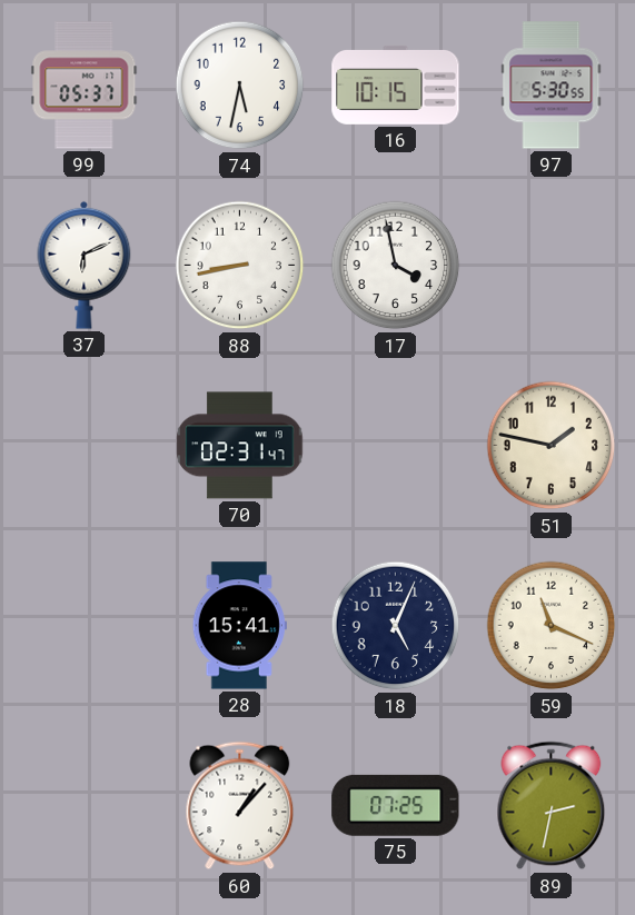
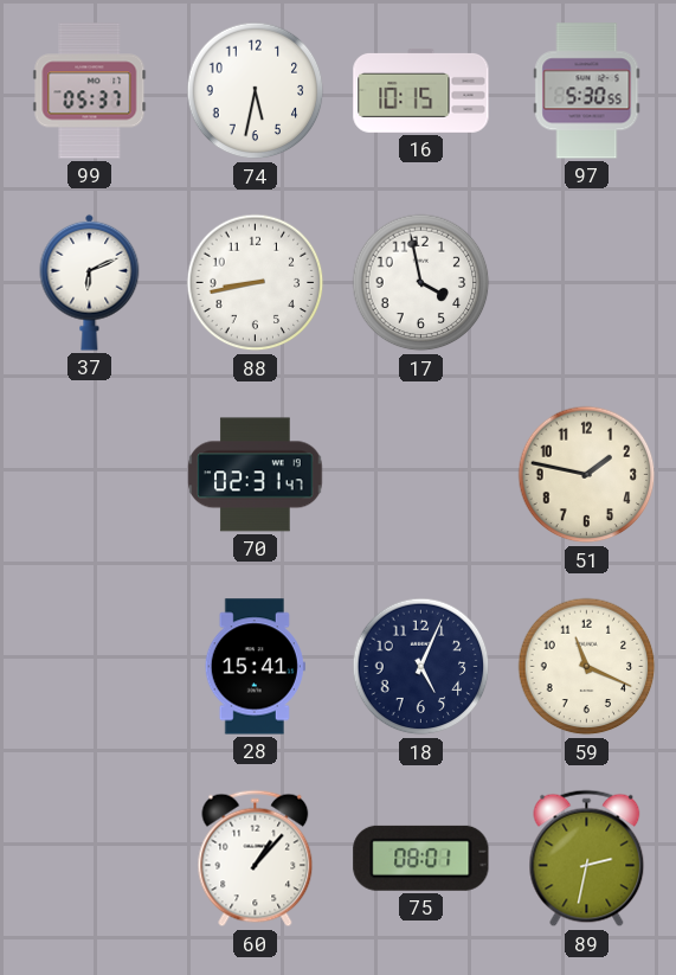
75: 07:25 -> 08:01
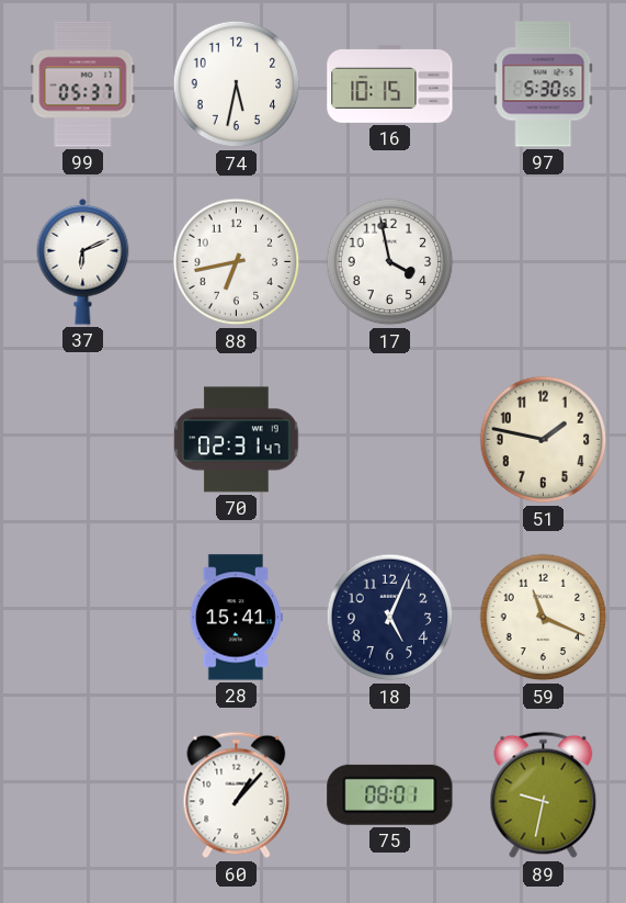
88: 8:43 -> 6:43
89: 2:32 -> 9:32
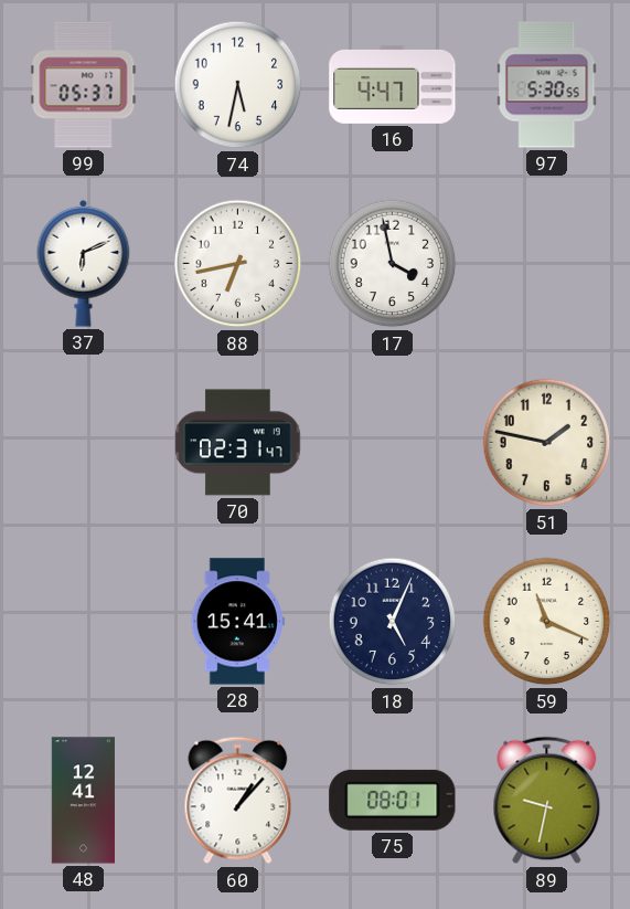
16: 10:15 -> 4:47
48: none -> 12:41
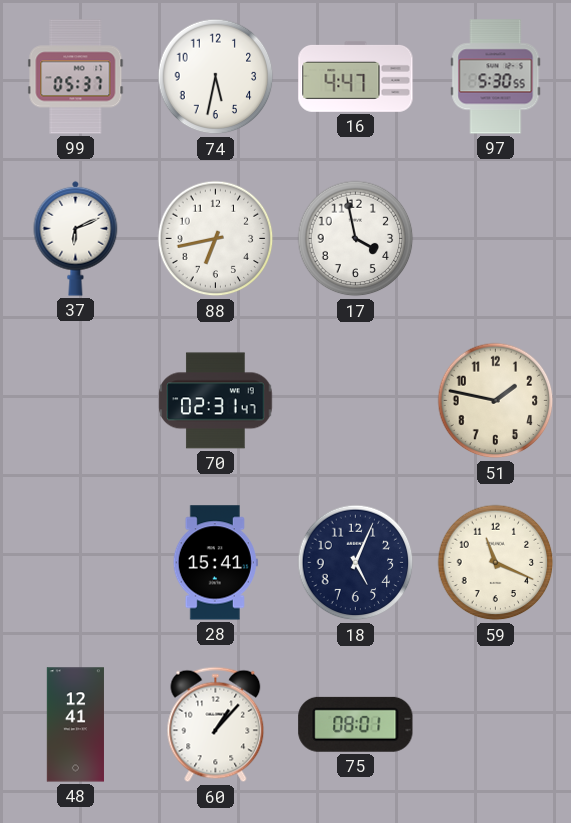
89: 9:32 -> none
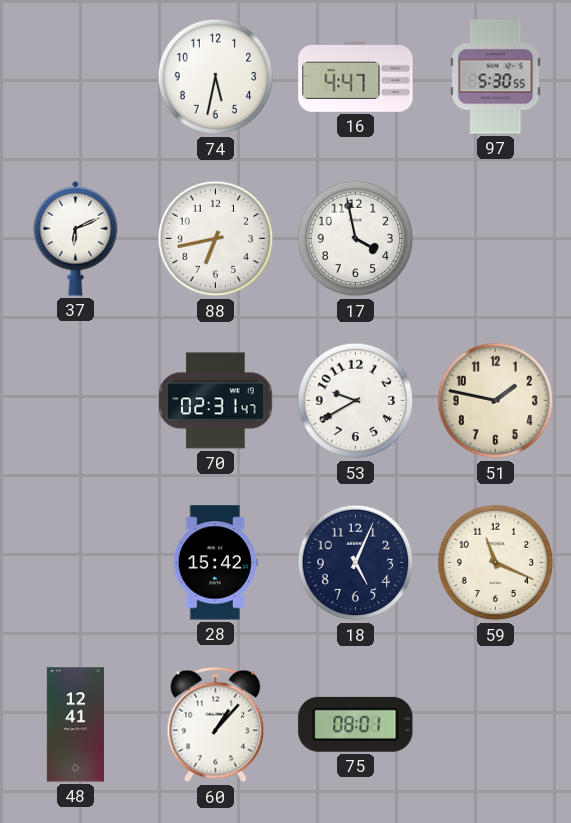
99: 05:37 -> none
53: none -> 9:40
28: 15:41 -> 15:42
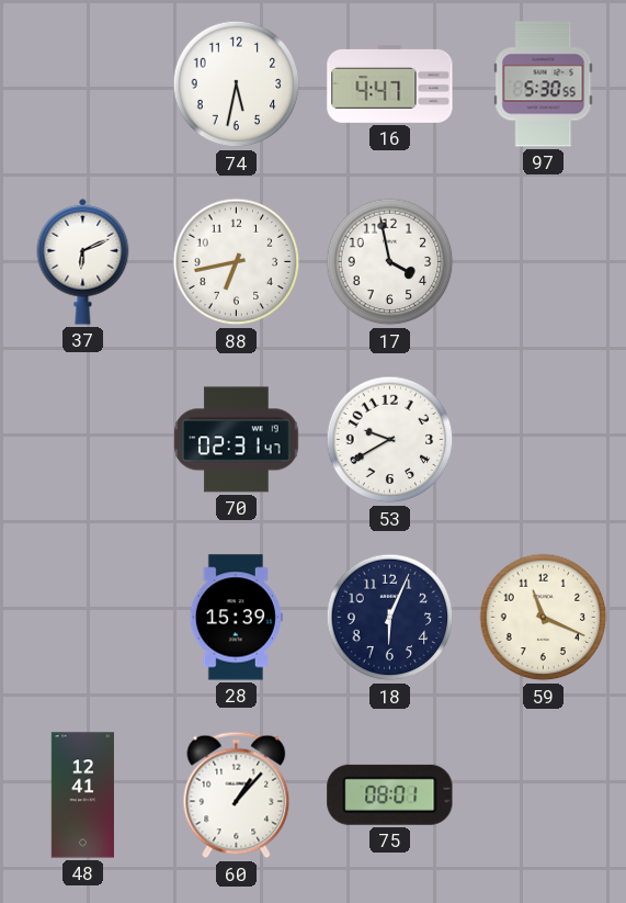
51: 1:47 -> none
28: 15:42 -> 15:39
18: 5:04 -> 6:04
